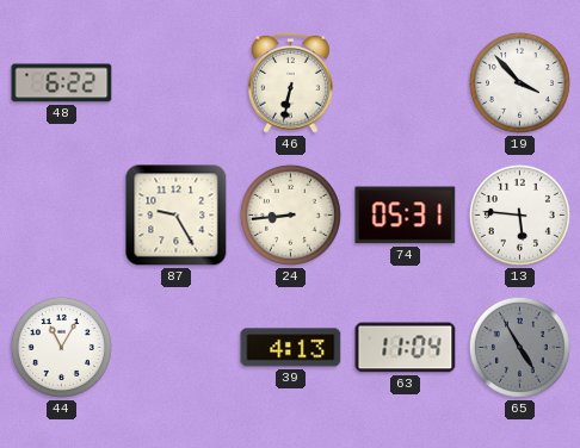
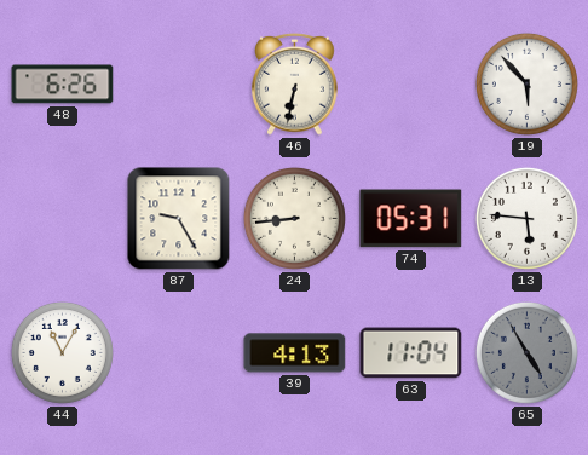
48: 6:22 -> 6:26
19: 3:53 -> 5:53
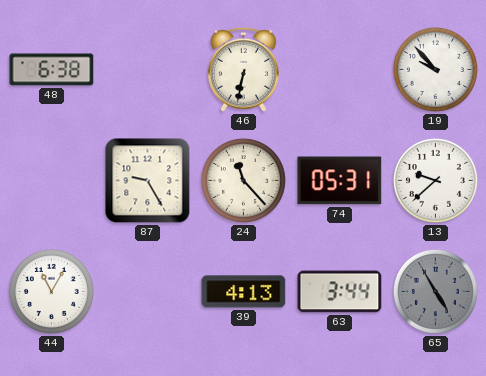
48: 6:26 -> 6:38
19: 5:53 -> 9:53
24: 8:44 -> 11:23
13: 5:46 -> 9:38
63: 11:04 -> 3:44
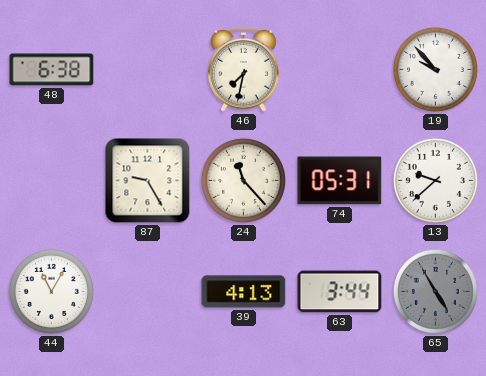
46: 6:32 -> 7:32
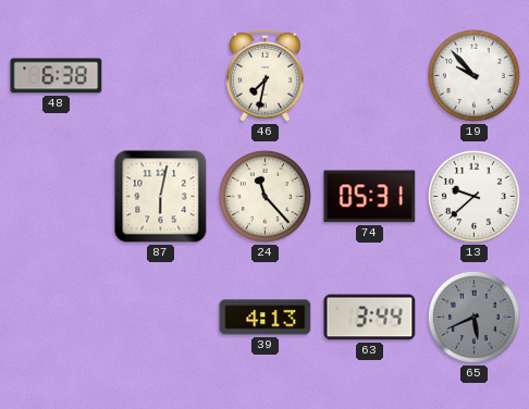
87: 9:25 -> 6:02
44: 11:05 -> none
65: 4:55 -> 5:41
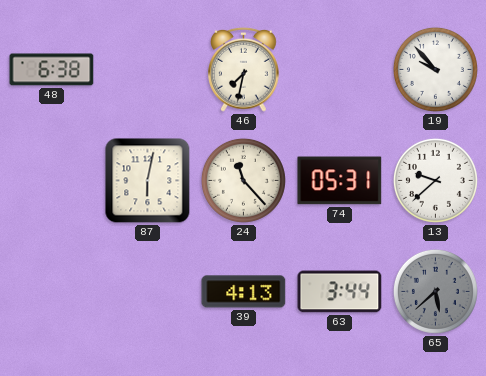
65: 5:41 -> 5:38
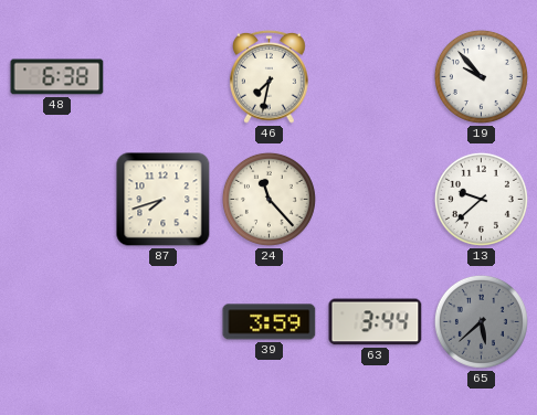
87: 6:02 -> 7:42
74: 05:31 -> none
39: 4:13 -> 3:59
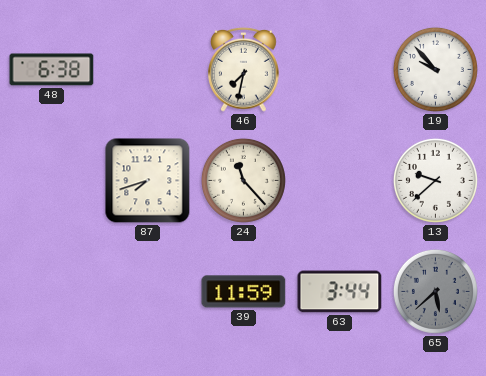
39: 3:59 -> 11:59
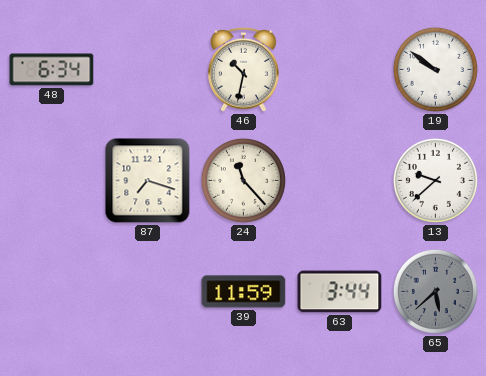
48: 6:38 -> 6:34
46: 7:32 -> 10:32
19: 9:53 -> 9:51
87: 7:42 -> 7:18
